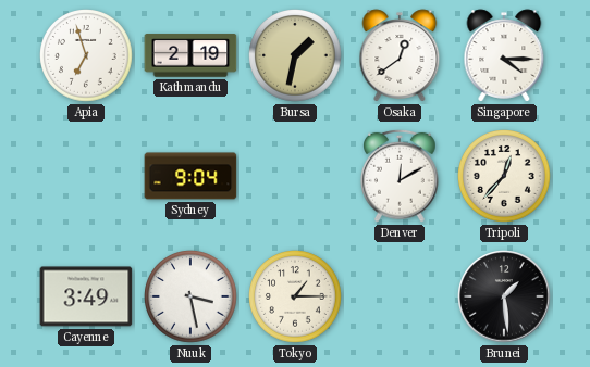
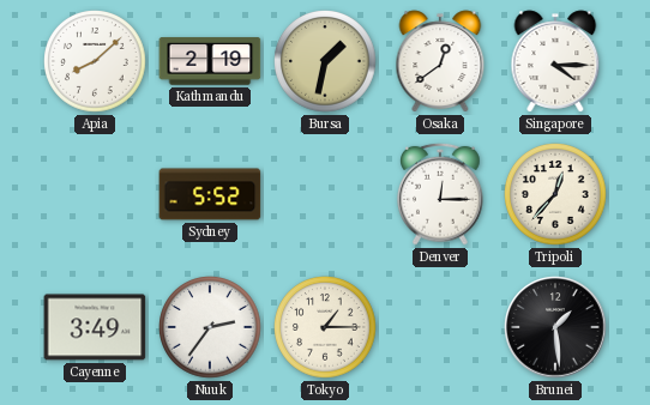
Apia: 6:57 -> 8:08
Sydney: 9:04 -> 5:52
Denver: 12:10 -> 12:15
Nuuk: 3:28 -> 2:36
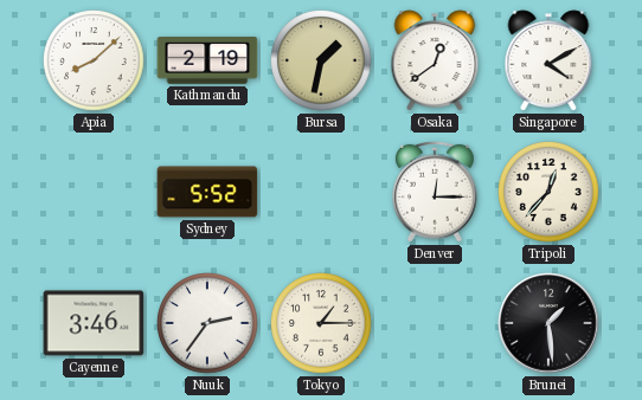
Singapore: 4:15 -> 4:10
Cayenne: 3:49 -> 3:46
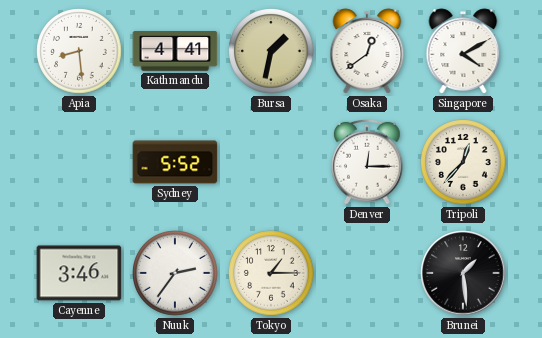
Apia: 8:08 -> 8:29
Kathmandu: 2:19 -> 4:41
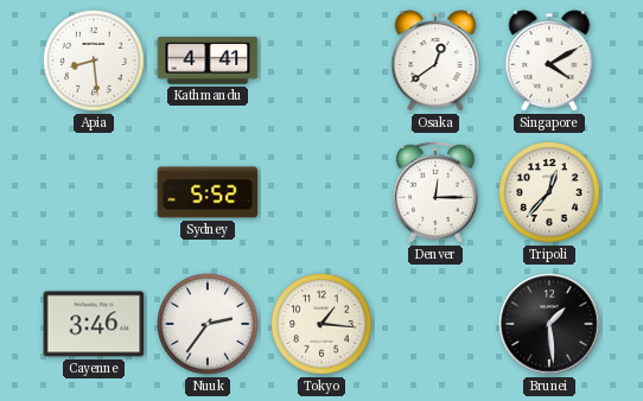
Bursa: 1:32 -> none
Tokyo: 1:15 -> 1:16
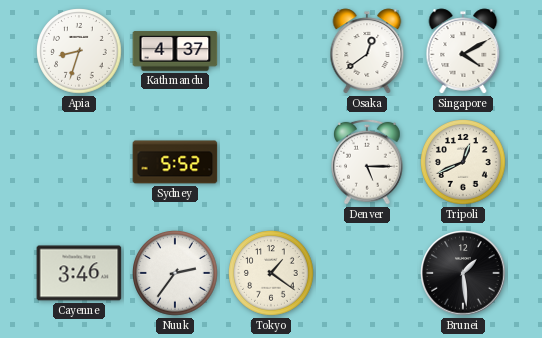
Apia: 8:29 -> 8:33
Kathmandu: 4:41 -> 4:37
Denver: 12:15 -> 5:15
Tripoli: 12:37 -> 12:41
Tokyo: 1:16 -> 1:21
